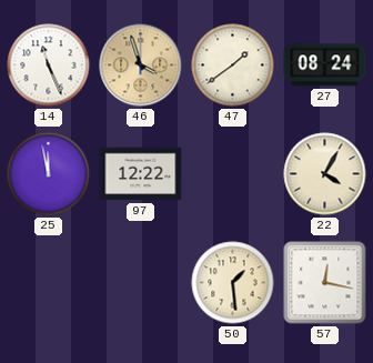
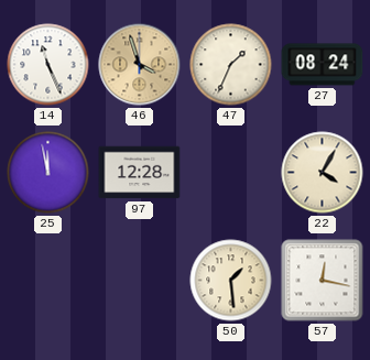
47: 1:39 -> 1:34
97: 12:22 -> 12:28
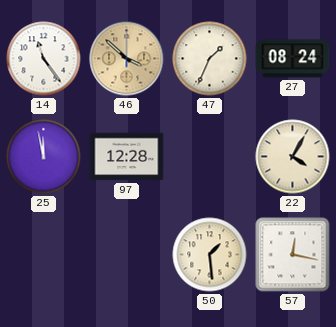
14: 11:26 -> 11:24
46: 3:57 -> 3:52
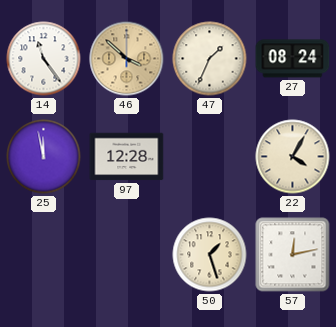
50: 1:29 -> 1:27
57: 12:17 -> 12:13
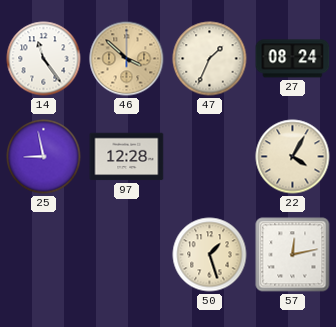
25: 11:58 -> 8:58
